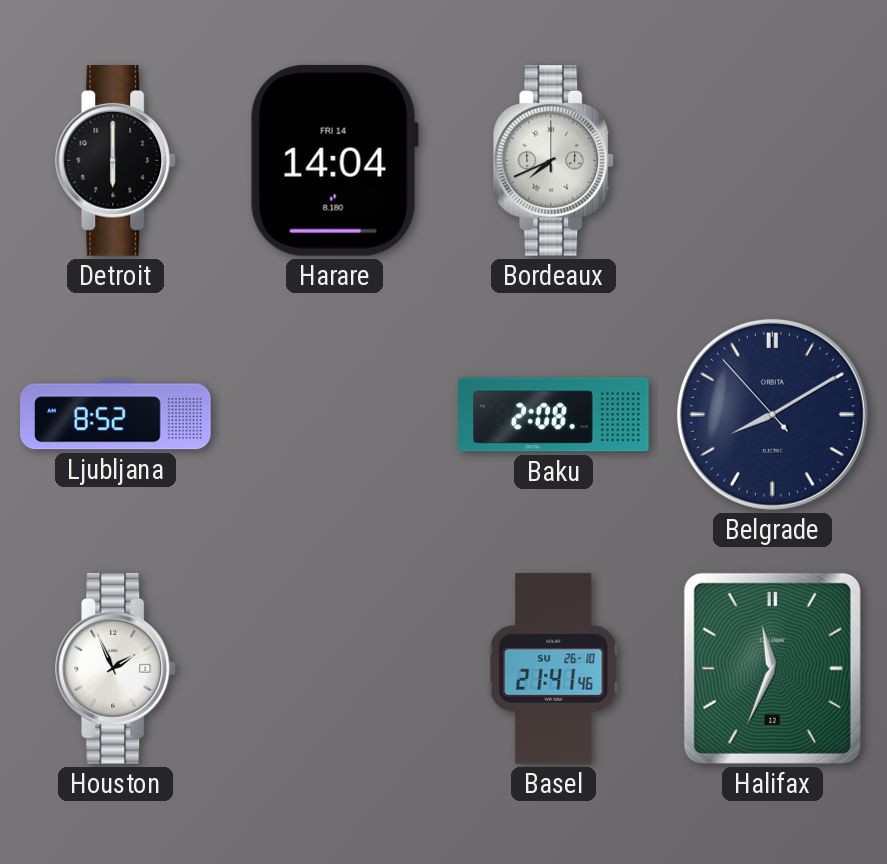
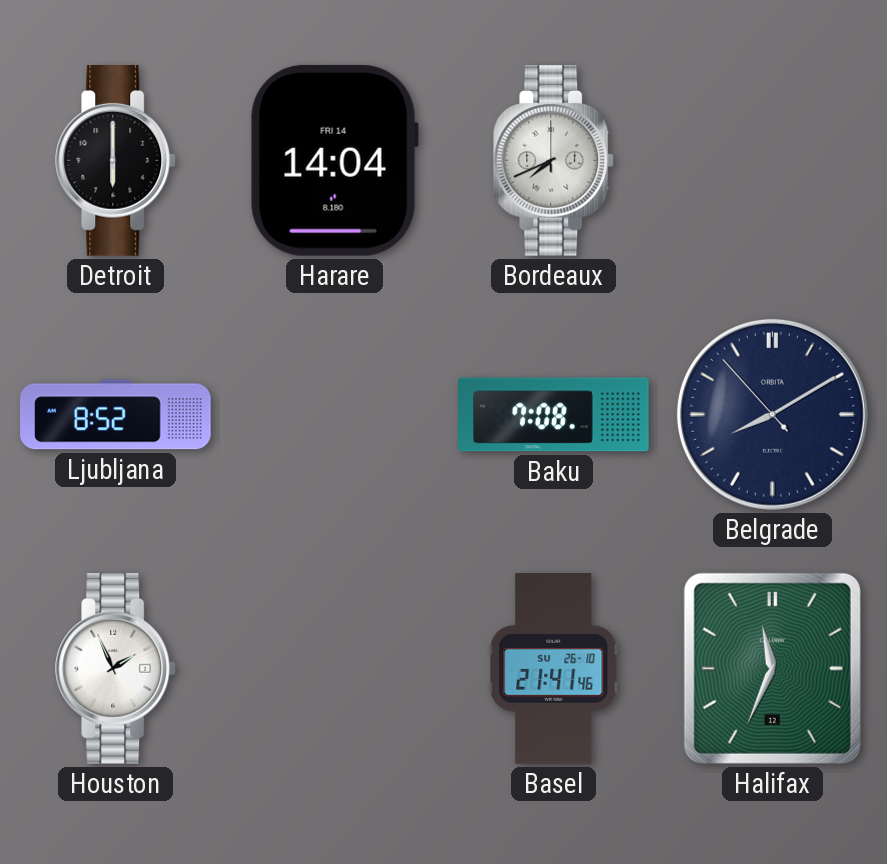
Baku: 2:08 -> 7:08
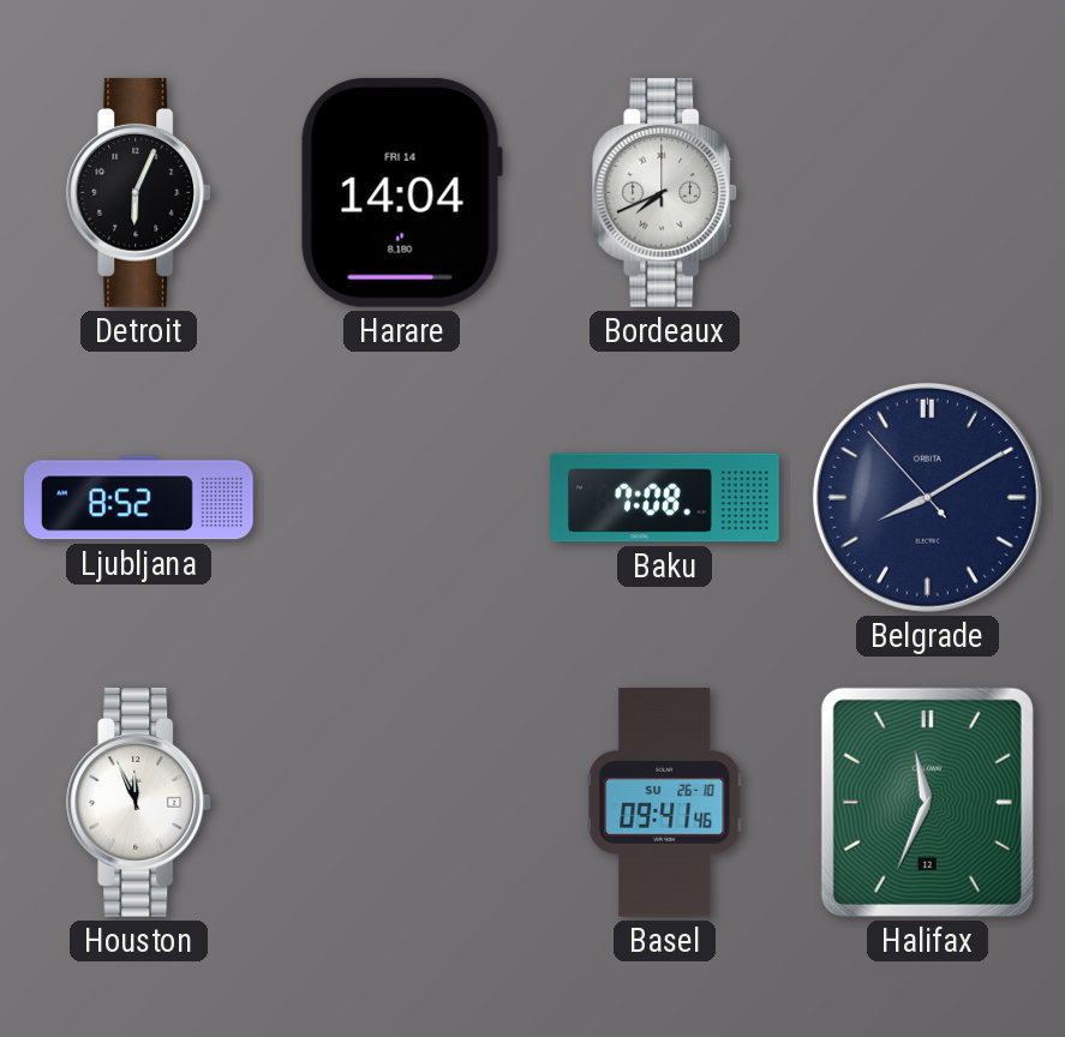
Detroit: 6:00 -> 6:04
Houston: 1:56 -> 11:56
Basel: 21:41 -> 09:41
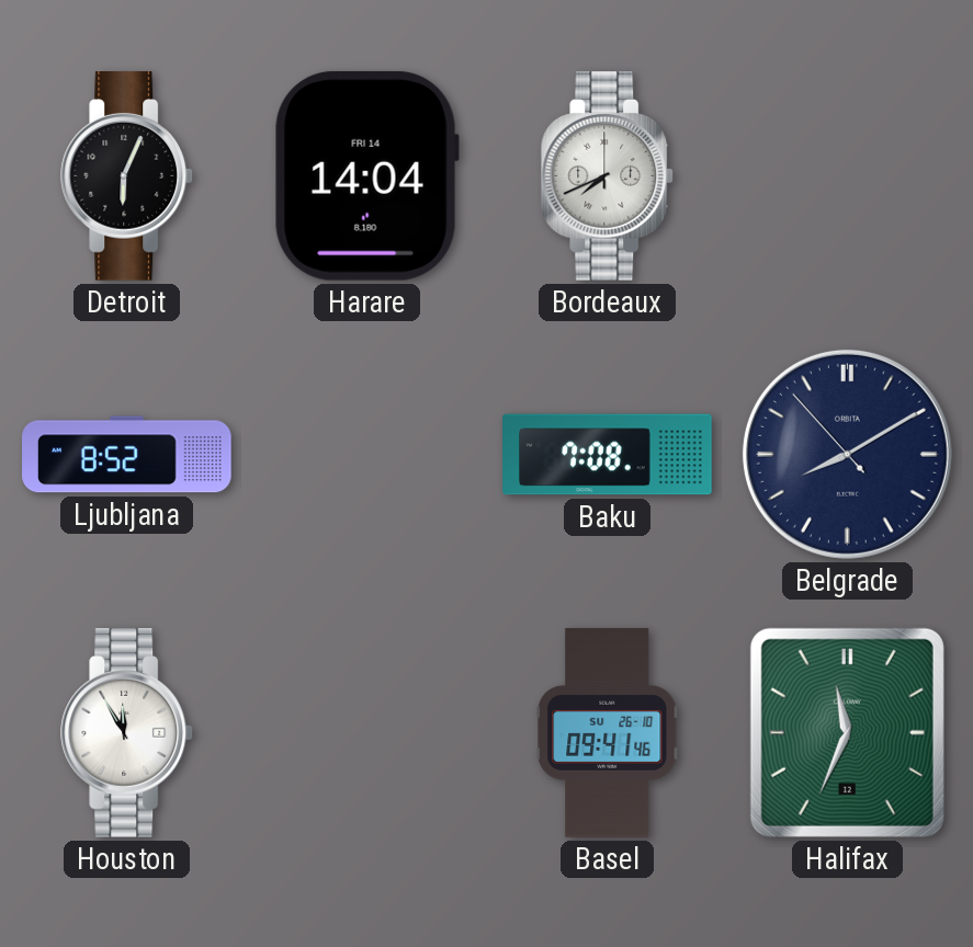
Houston: 11:56 -> 11:55
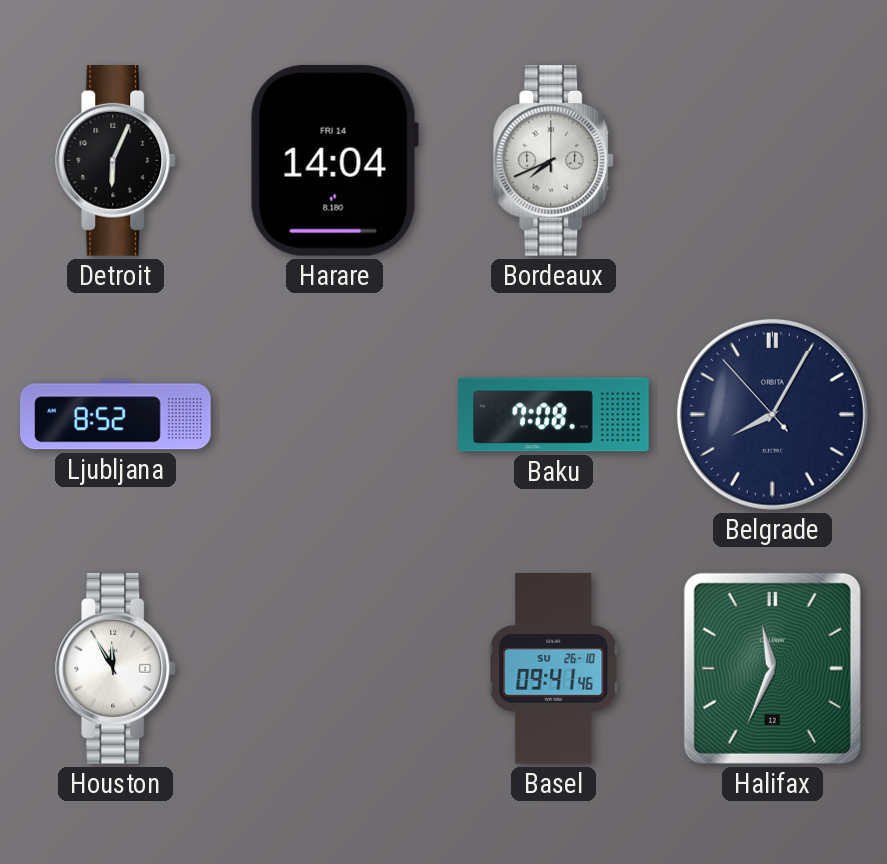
Belgrade: 8:09 -> 8:04
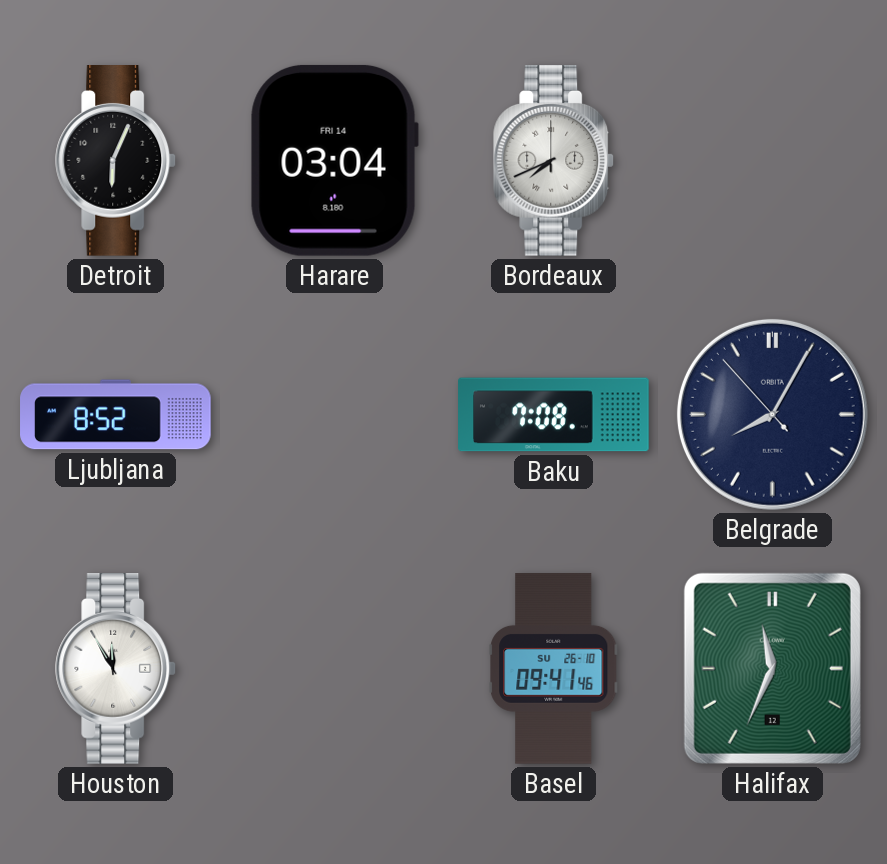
Harare: 14:04 -> 03:04
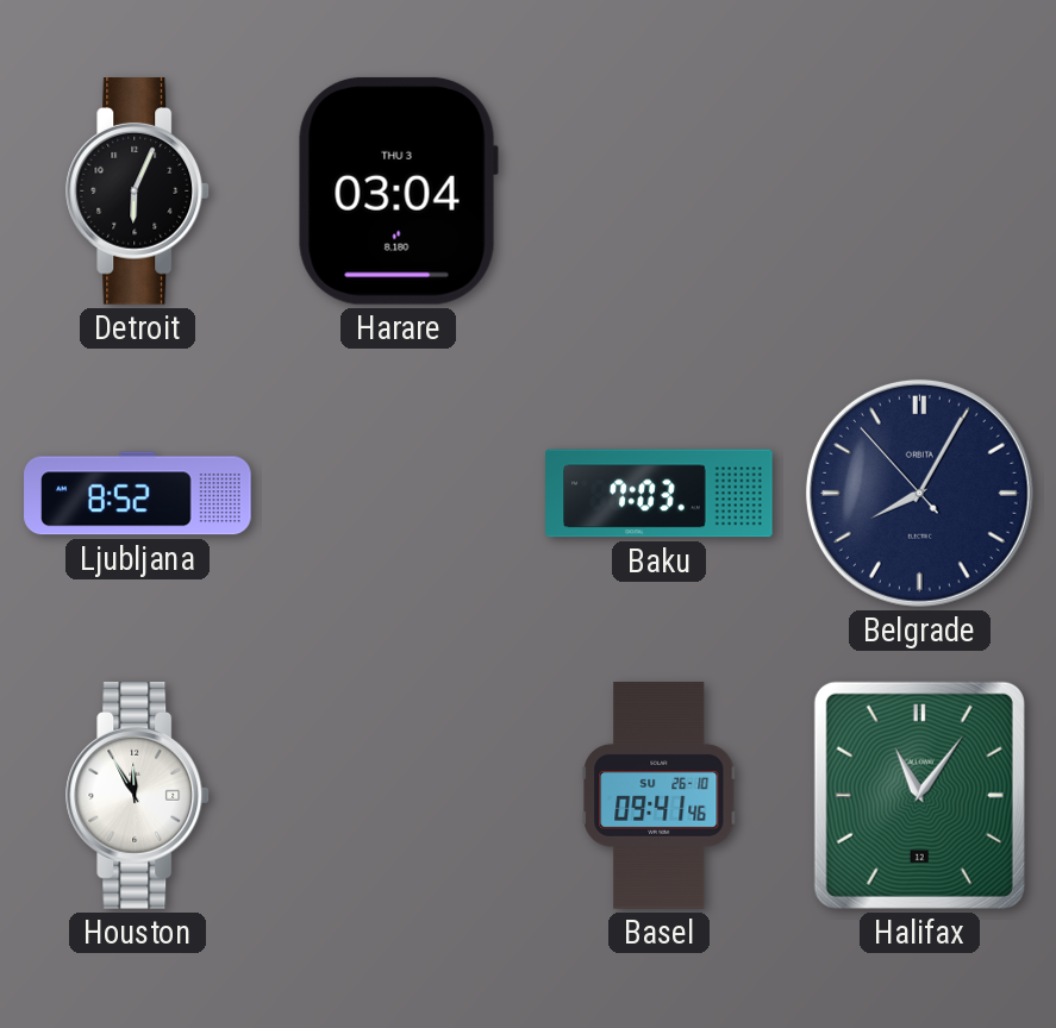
Harare date: FRI 14 -> THU 3
Bordeaux: 7:41 -> none
Baku: 7:08 -> 7:03
Halifax: 11:34 -> 11:06
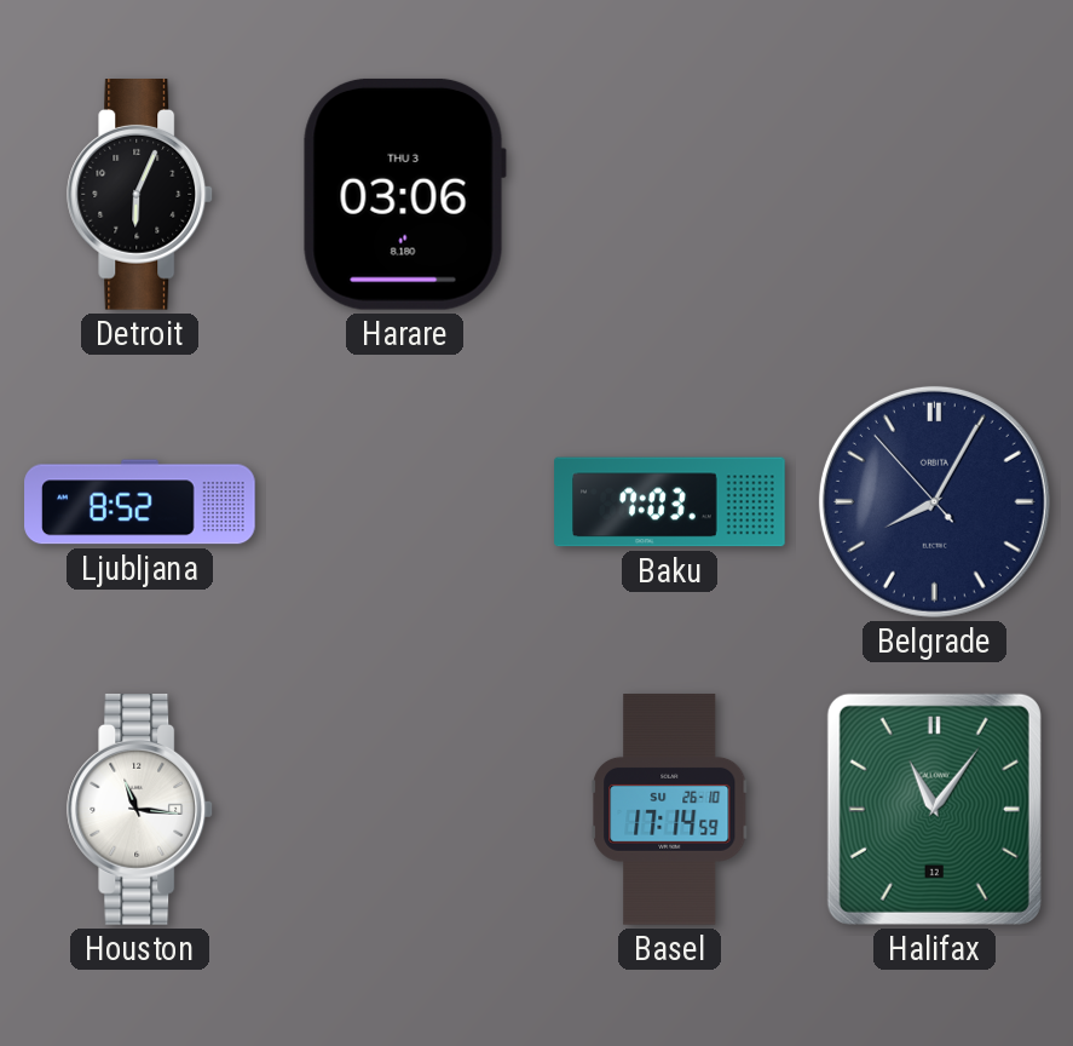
Harare: 03:04 -> 03:06
Houston: 11:55 -> 11:16
Basel: 09:41 -> 17:14
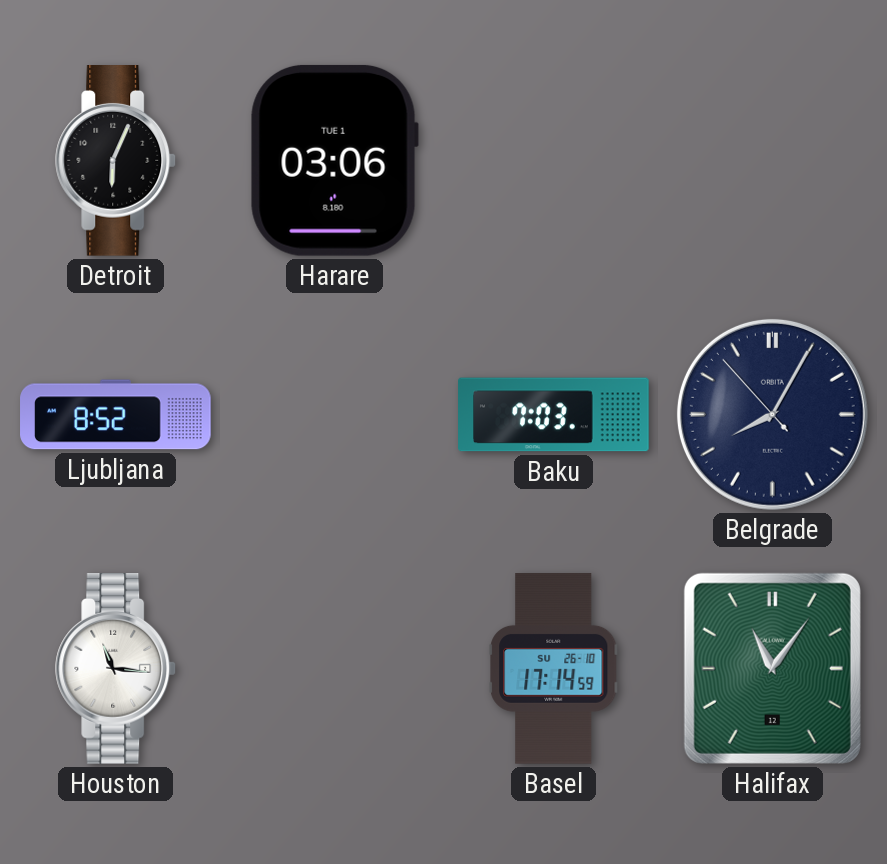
Harare date: THU 3 -> TUE 1
